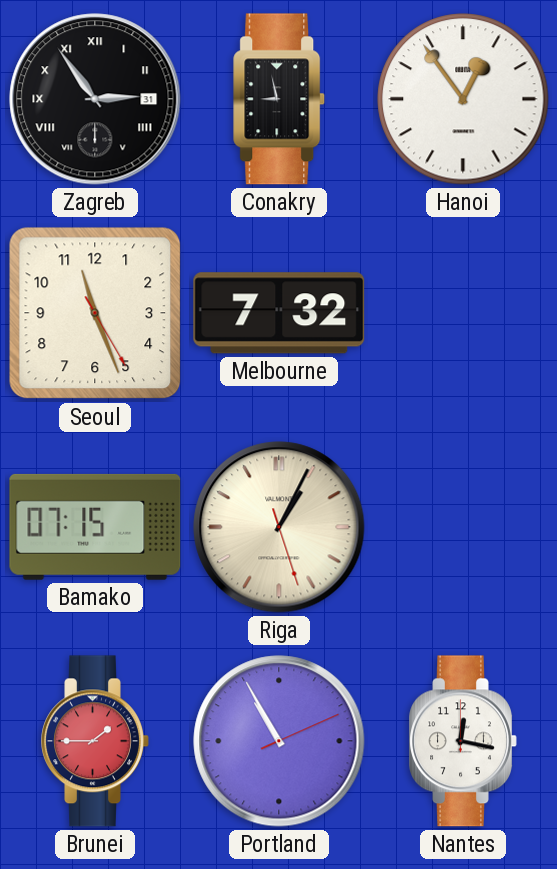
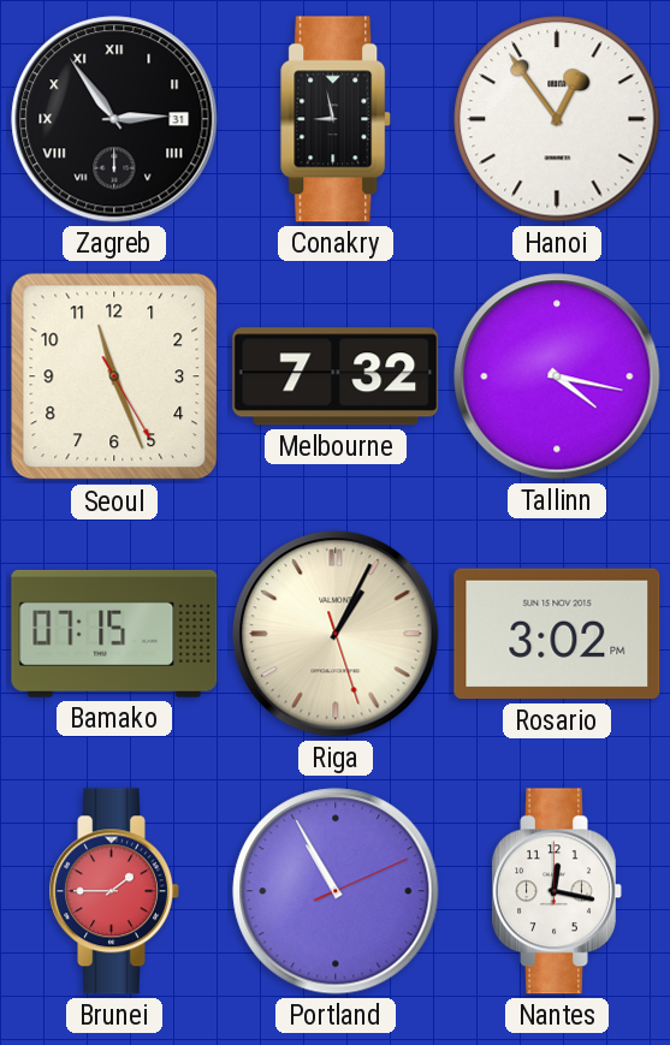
Tallinn: none -> 4:17
Rosario: none -> 3:02
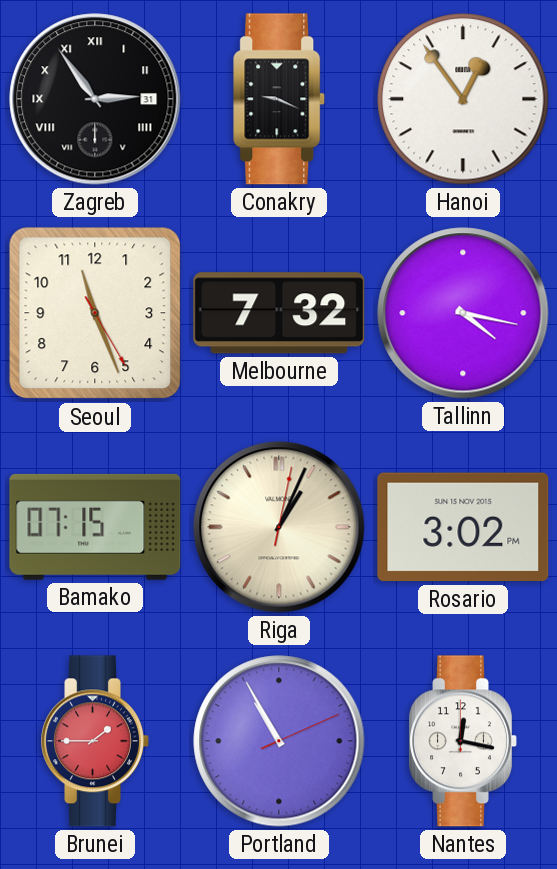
Conakry: 8:58 -> 9:19
Riga: 1:04:27 -> 1:04:02
